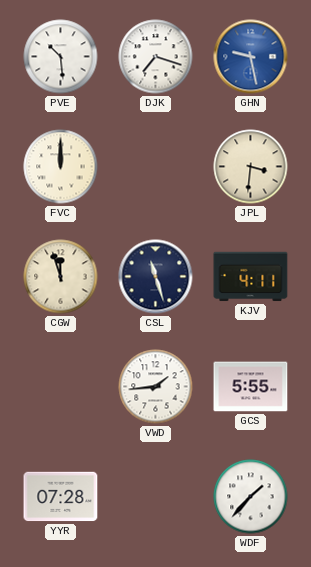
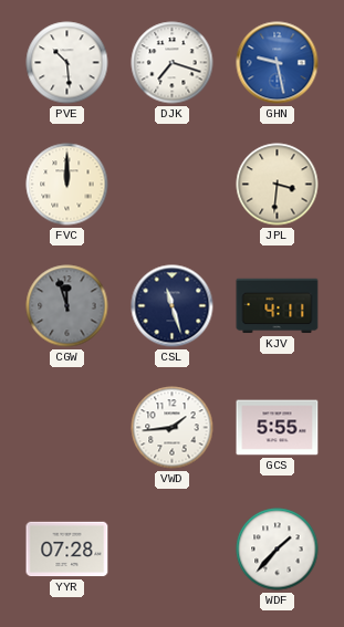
CGW dial: cream -> grey
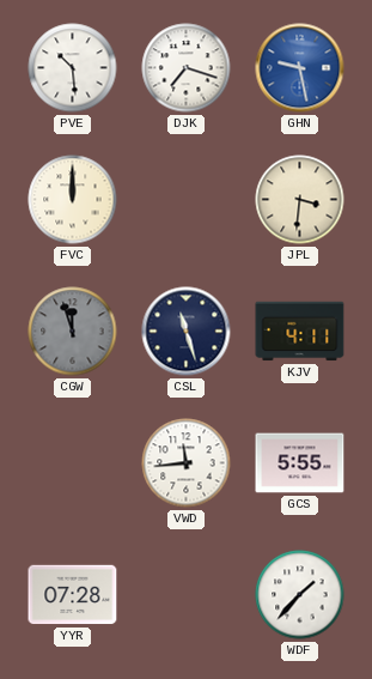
VWD: 1:44 -> 11:44
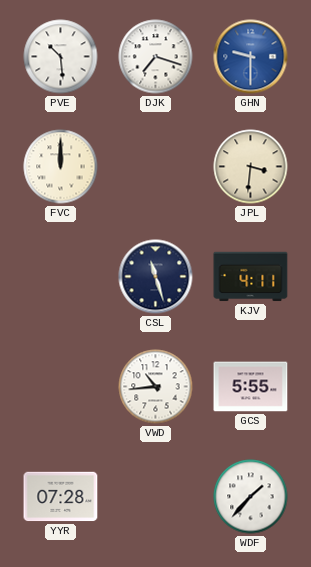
GHN: 9:28 -> 9:30
CGW: 11:57 -> none
VWD: 11:44 -> 10:44
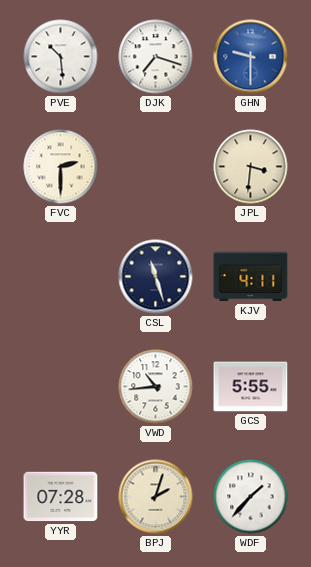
FVC: 12:00 -> 2:30
BPJ: none -> 2:03
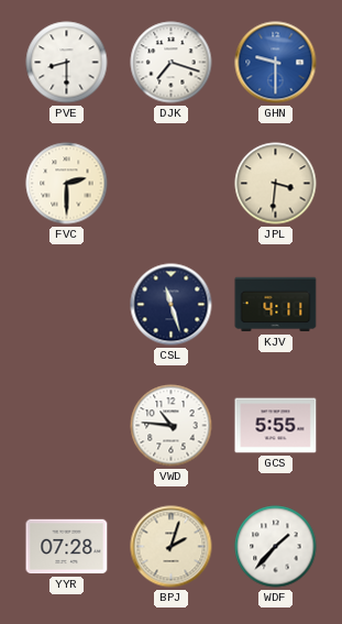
PVE: 10:29 -> 8:30
VWD: 10:44 -> 10:46
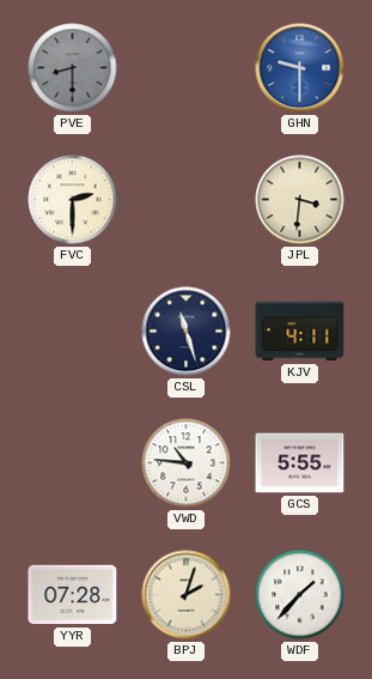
PVE dial: white -> grey
DJK: 7:18 -> none
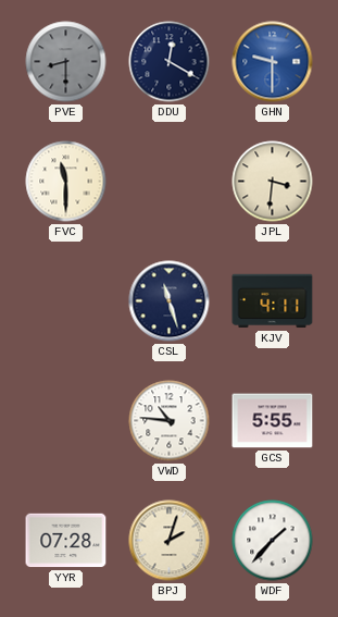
DDU: none -> 12:20
FVC: 2:30 -> 11:30
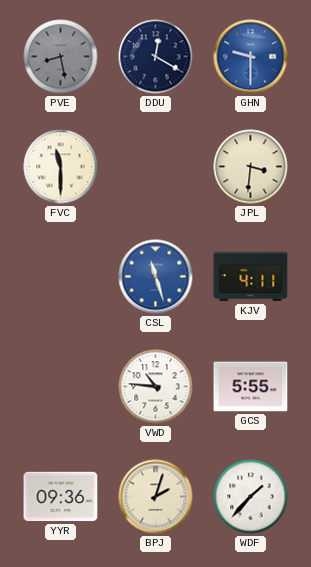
PVE: 8:30 -> 8:28
CSL dial: navy -> blue
YYR: 07:28 -> 09:36
